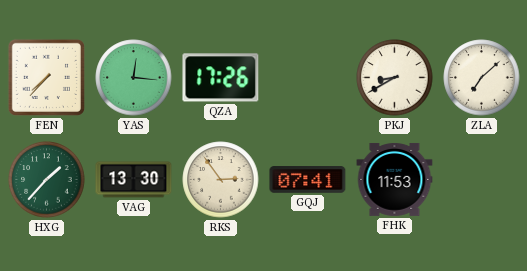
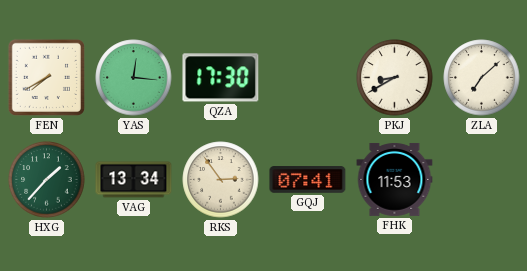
FEN: 7:37 -> 7:40
QZA: 17:26 -> 17:30
VAG: 13:30 -> 13:34
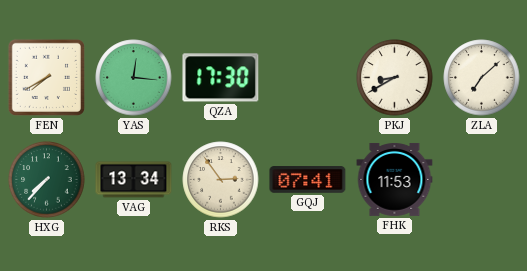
HXG: 1:37 -> 7:37
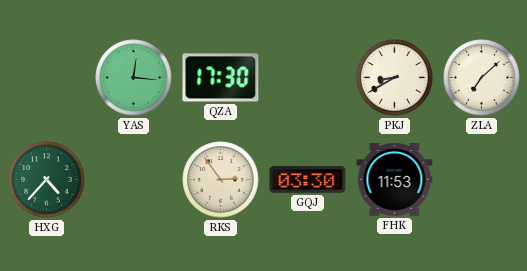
FEN: 7:40 -> none
HXG: 7:37 -> 4:37
VAG: 13:34 -> none
GQJ: 07:41 -> 03:30
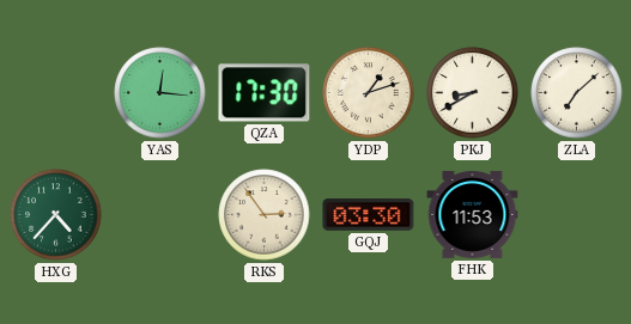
YDP: none -> 1:12
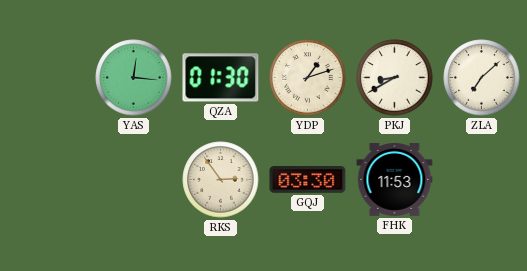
QZA: 17:30 -> 01:30
HXG: 4:37 -> none
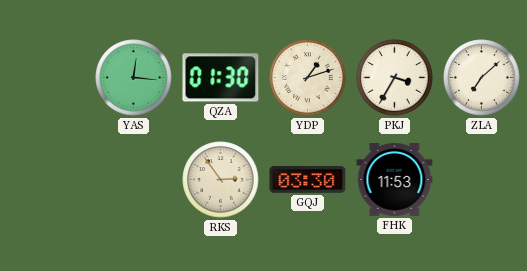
PKJ: 8:40 -> 3:35
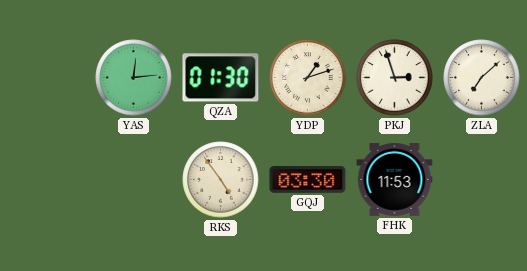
YAS: 12:16 -> 12:14
PKJ: 3:35 -> 2:57
RKS: 2:54 -> 4:54
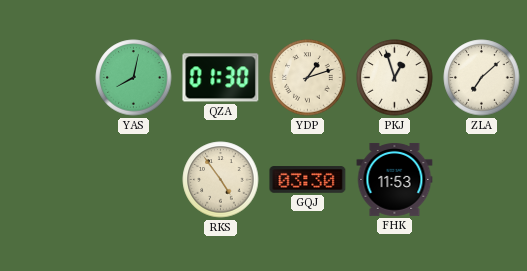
YAS: 12:14 -> 8:02
PKJ: 2:57 -> 12:57
